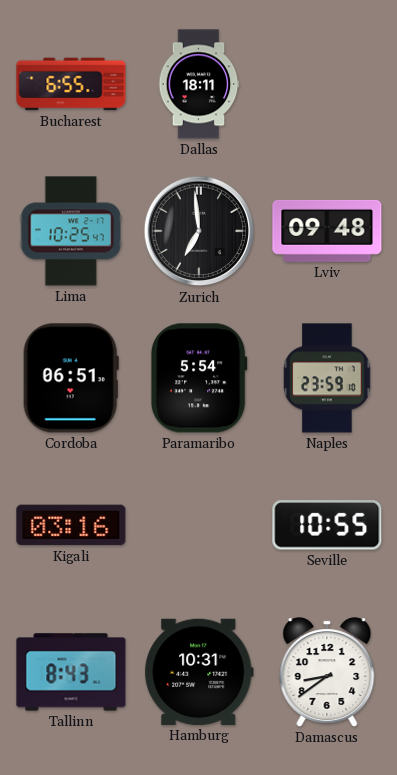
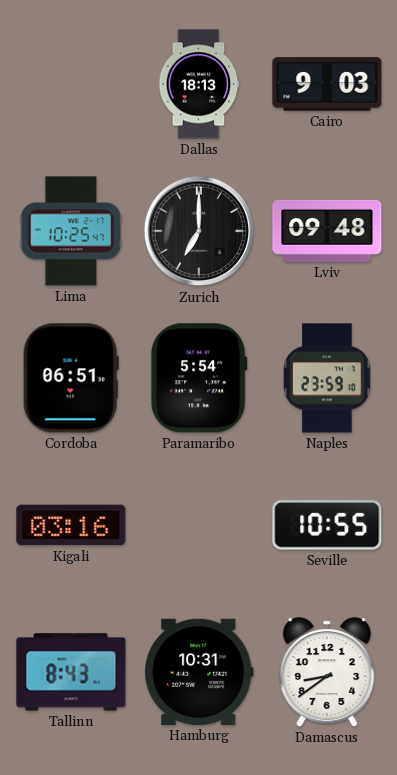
Bucharest: 6:55 -> none
Dallas: 18:11 -> 18:13
Cairo: none -> 9:03
Zurich: 6:59 -> 7:00
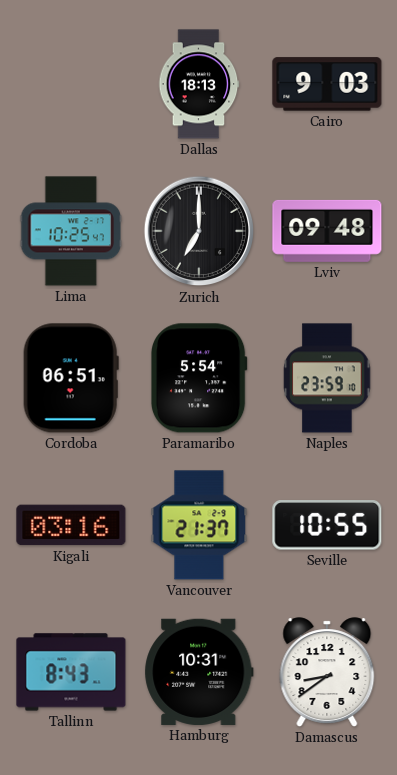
Vancouver: none -> 21:37
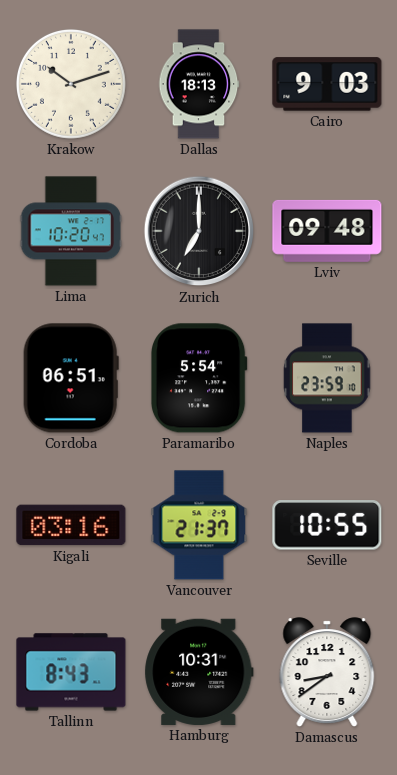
Krakow: none -> 10:12
Lima: 10:25 -> 10:20
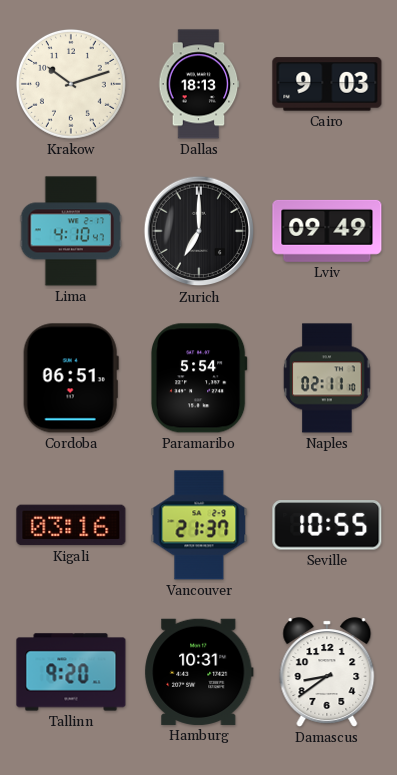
Lima: 10:20 -> 4:10
Lviv: 09:48 -> 09:49
Naples: 23:59 -> 02:11
Tallinn: 8:43 -> 9:20
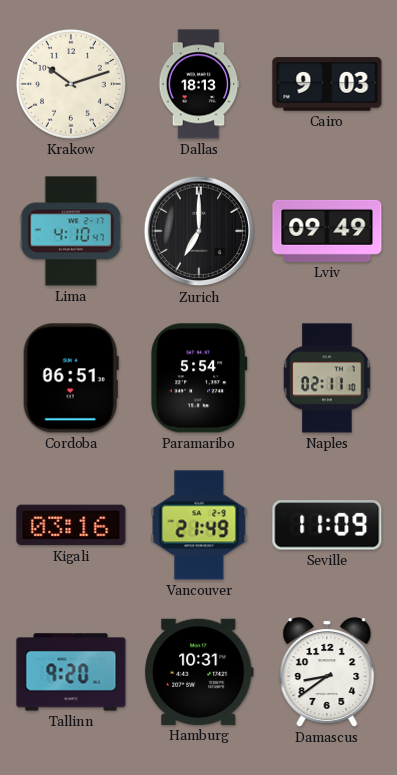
Vancouver: 21:37 -> 21:49
Seville: 10:55 -> 11:09
